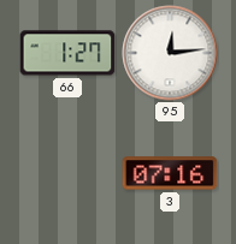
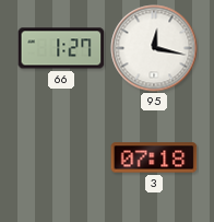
95: 12:14 -> 12:17
3: 07:16 -> 07:18
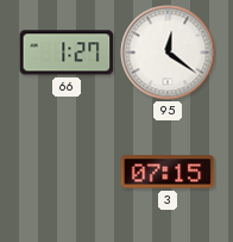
95: 12:17 -> 12:21
3: 07:18 -> 07:15
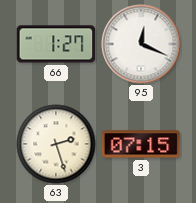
95: 12:21 -> 12:19
63: none -> 2:27
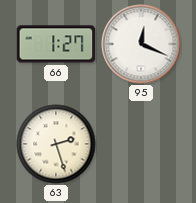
3: 07:15 -> none
